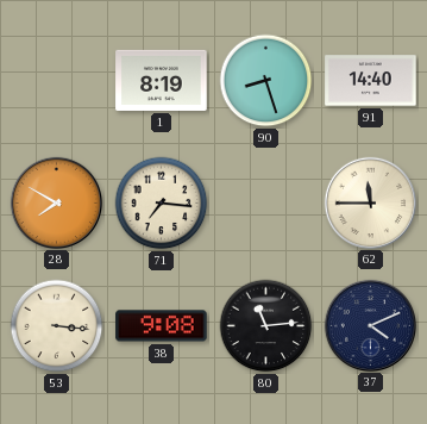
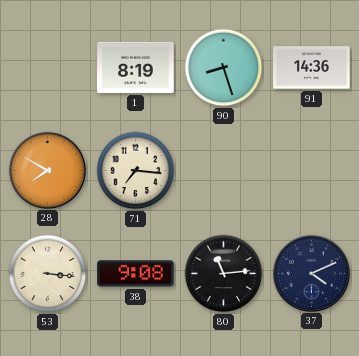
91: 14:40 -> 14:36
62: 11:45 -> none
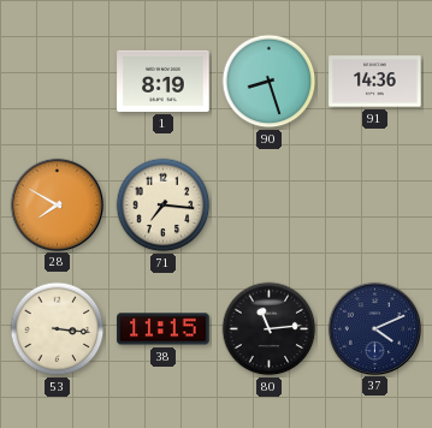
38: 9:08 -> 11:15
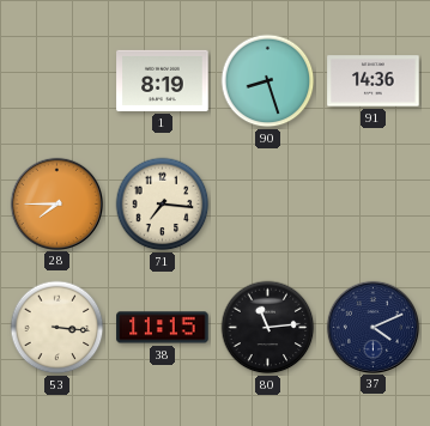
28: 7:50 -> 7:45
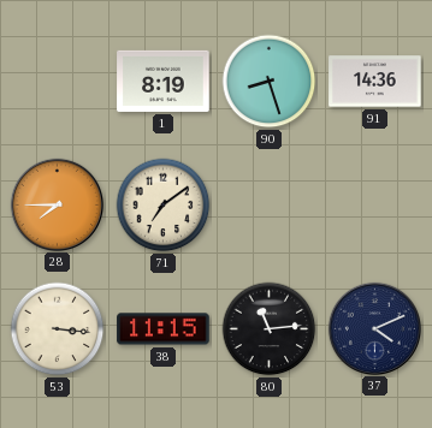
71: 7:16 -> 7:09
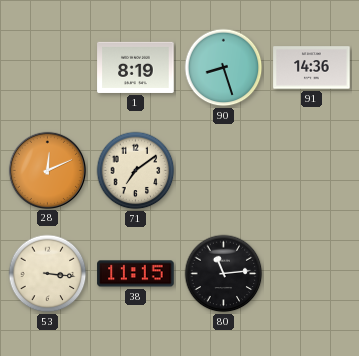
28: 7:45 -> 12:11
37: 4:11 -> none
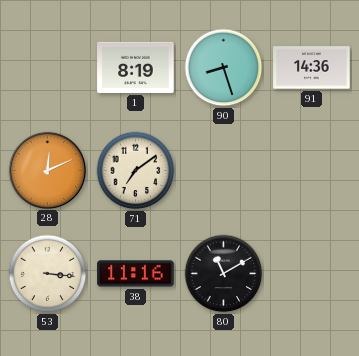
38: 11:15 -> 11:16
80: 11:14 -> 11:10
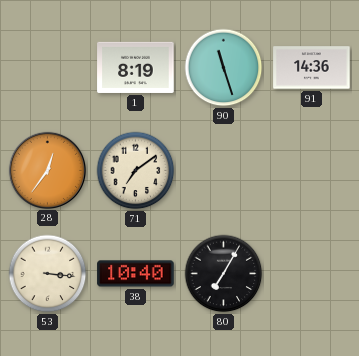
90: 8:27 -> 11:27
28: 12:11 -> 12:36
38: 11:16 -> 10:40
80: 11:10 -> 7:05
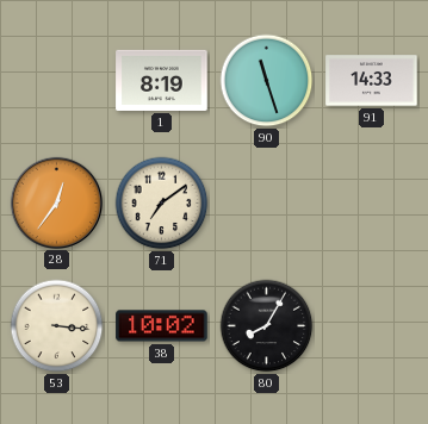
91: 14:36 -> 14:33
38: 10:40 -> 10:02
80: 7:05 -> 8:05
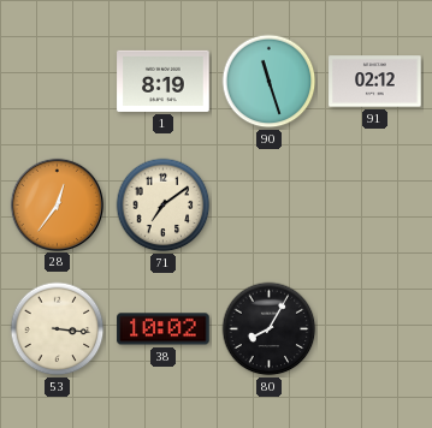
91: 14:33 -> 02:12
